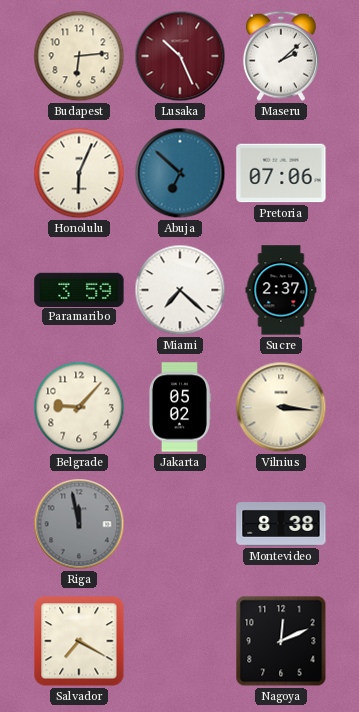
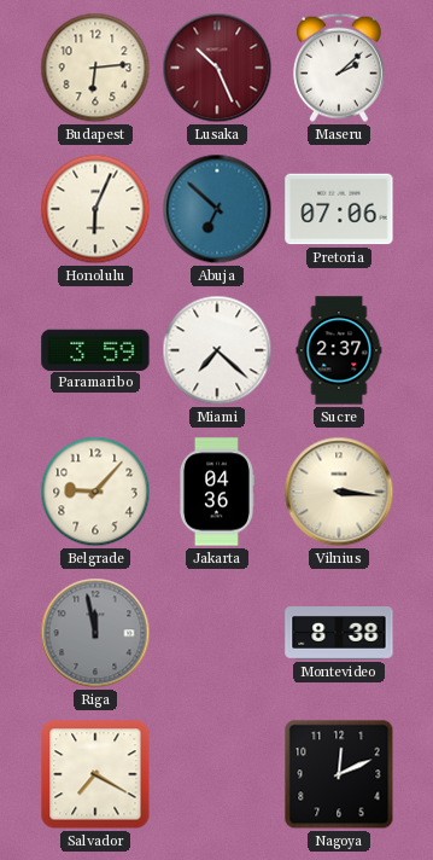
Jakarta: 05:02 -> 04:36
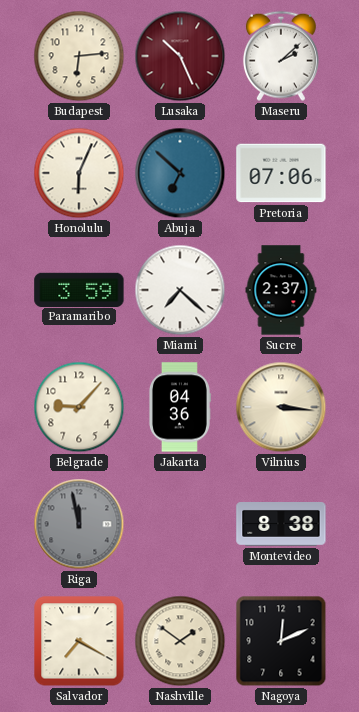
Nashville: none -> 1:51
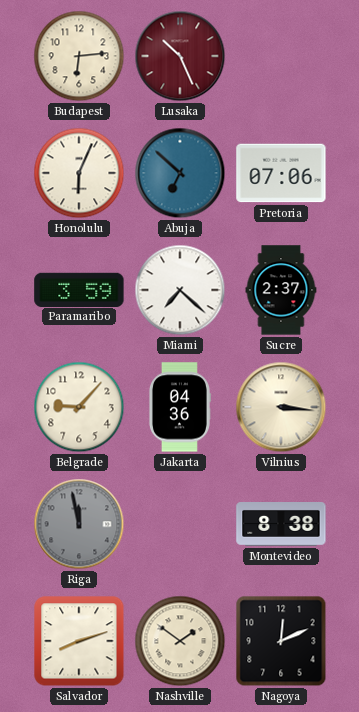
Maseru: 2:08 -> none
Salvador: 7:20 -> 8:12
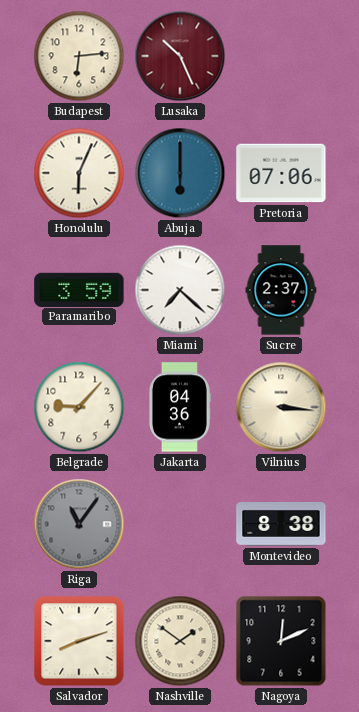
Abuja: 6:52 -> 6:00
Riga: 11:58 -> 11:06
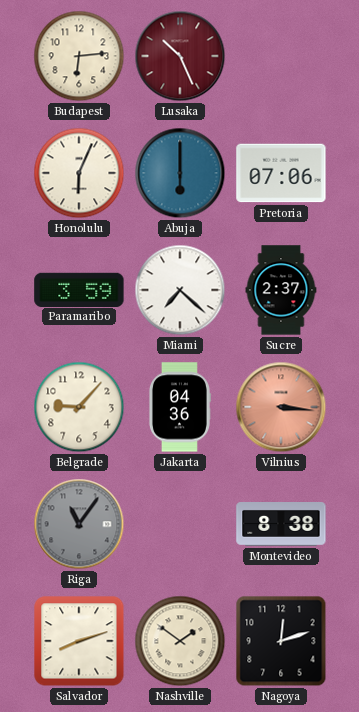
Vilnius dial: cream -> salmon
Nagoya: 12:11 -> 12:12
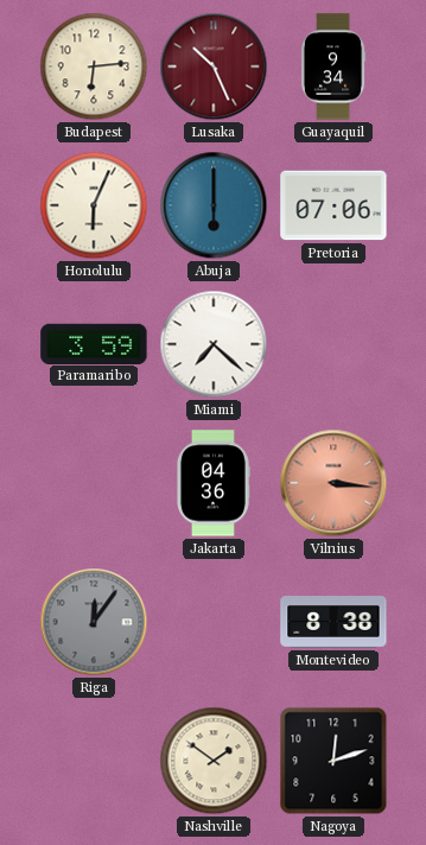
Guayaquil: none -> 9:34
Sucre: 2:37 -> none
Belgrade: 9:07 -> none
Riga: 11:06 -> 12:06
Salvador: 8:12 -> none
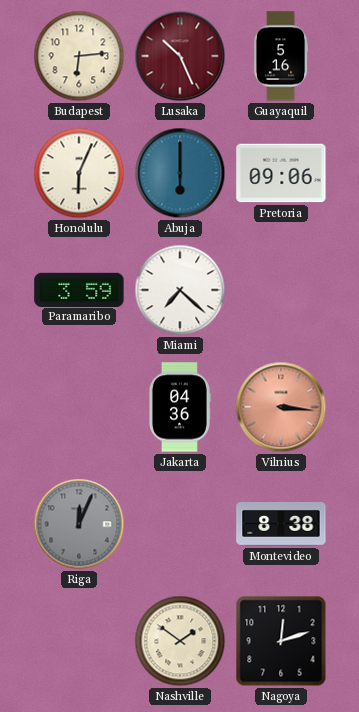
Guayaquil: 9:34 -> 5:16
Pretoria: 07:06 -> 09:06
Riga: 12:06 -> 12:04
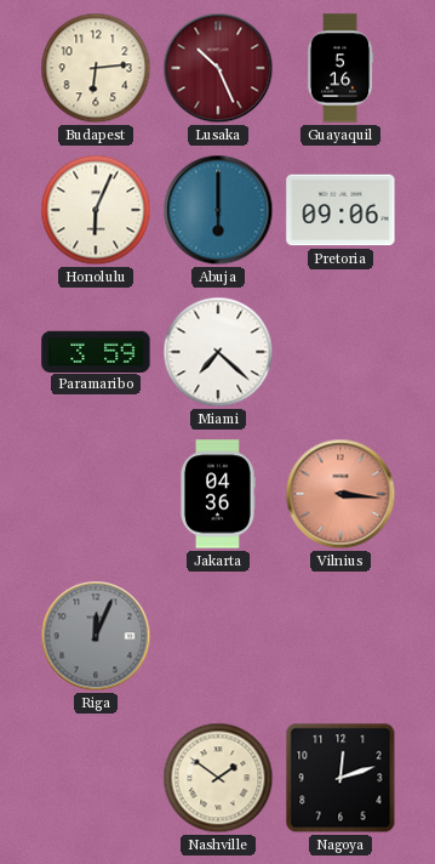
Montevideo: 8:38 -> none
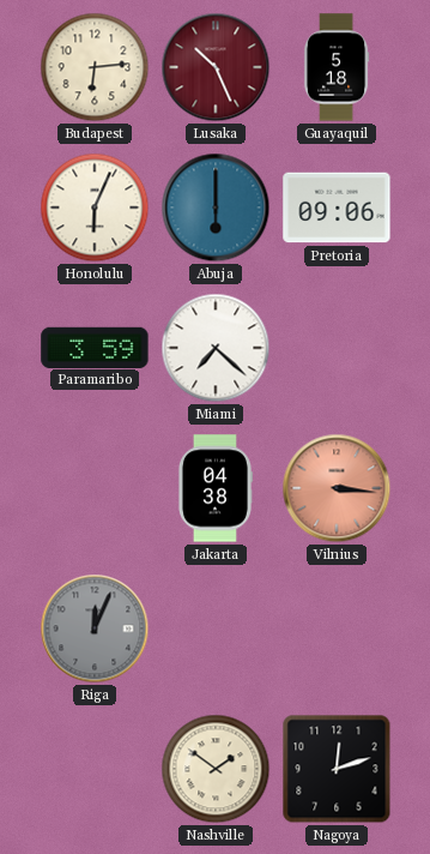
Guayaquil: 5:16 -> 5:18
Jakarta: 04:36 -> 04:38
